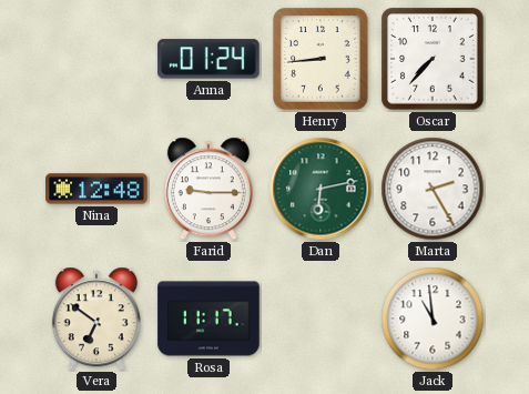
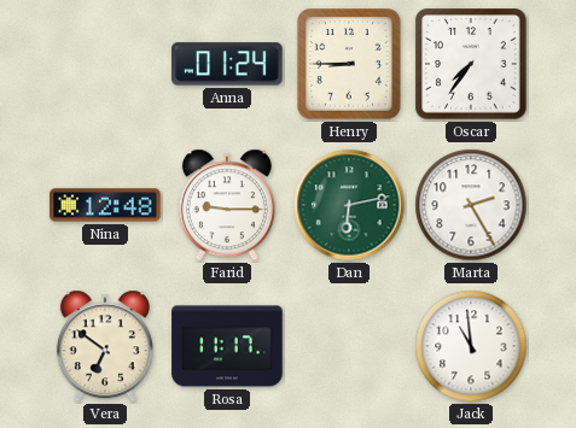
Henry: 8:44 -> 8:45
Oscar: 7:37 -> 7:36
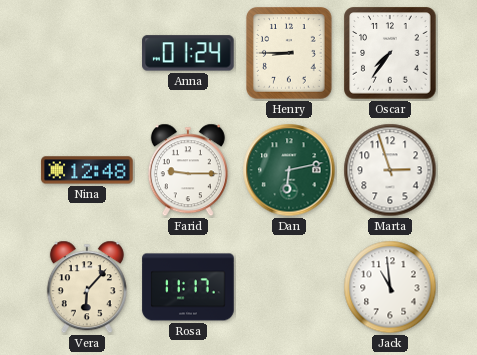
Marta: 2:25 -> 2:57
Vera: 6:51 -> 6:07
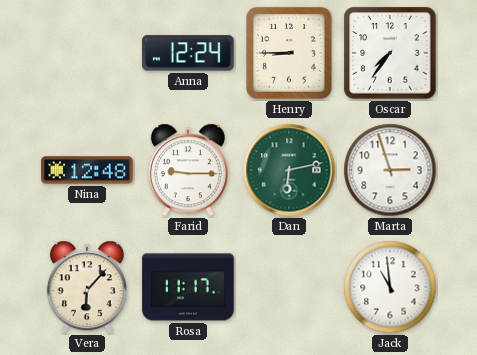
Anna: 01:24 -> 12:24
